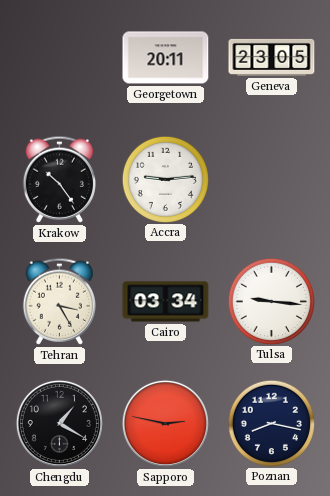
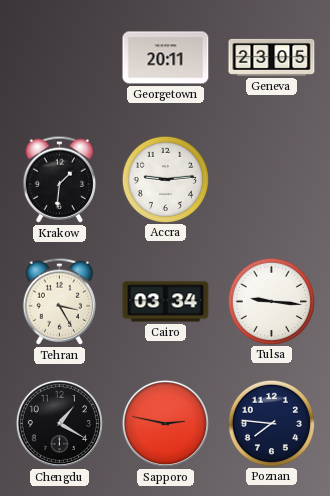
Krakow: 10:24 -> 1:31
Poznan: 8:17 -> 7:46
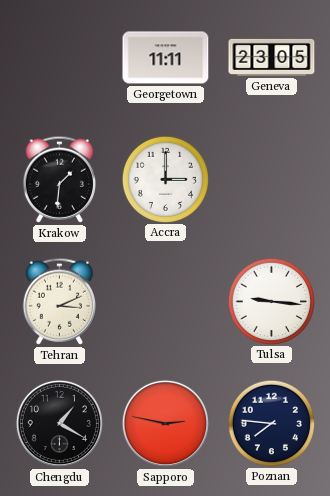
Georgetown: 20:11 -> 11:11
Accra: 9:14 -> 3:00
Tehran: 3:25 -> 3:11
Cairo: 03:34 -> none
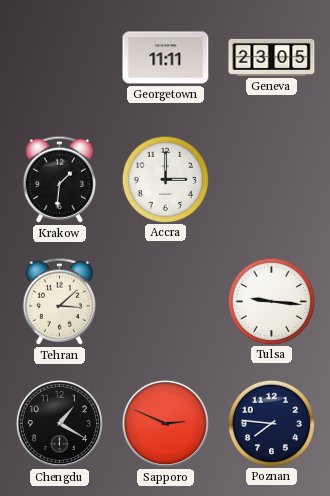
Tehran: 3:11 -> 3:08
Sapporo: 2:47 -> 2:49
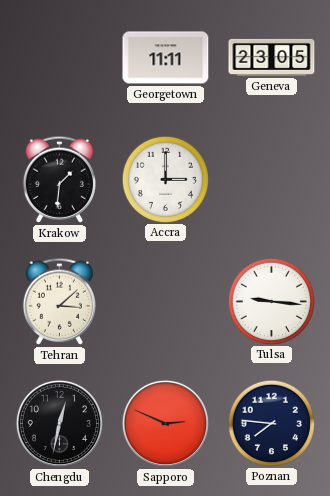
Chengdu: 1:20 -> 12:32
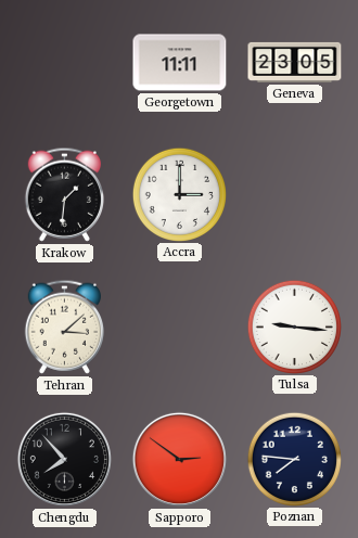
Chengdu: 12:32 -> 7:53
Sapporo: 2:49 -> 2:51
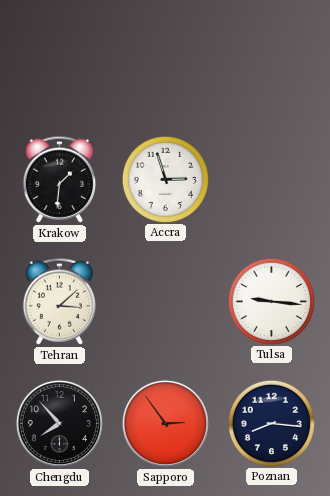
Georgetown: 11:11 -> none
Geneva: 23:05 -> none
Accra: 3:00 -> 2:57
Sapporo: 2:51 -> 2:54
Poznan: 7:46 -> 8:16
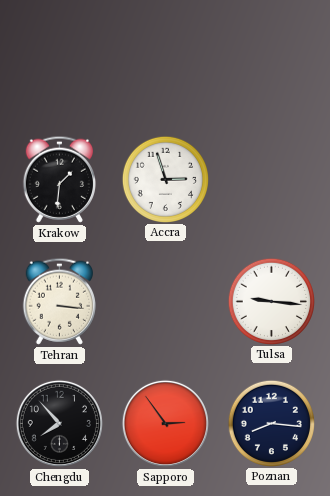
Tehran: 3:08 -> 3:16
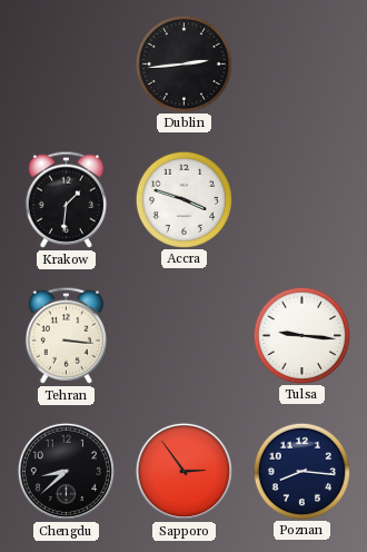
Dublin: none -> 2:44
Accra: 2:57 -> 3:48
Chengdu: 7:53 -> 8:38
